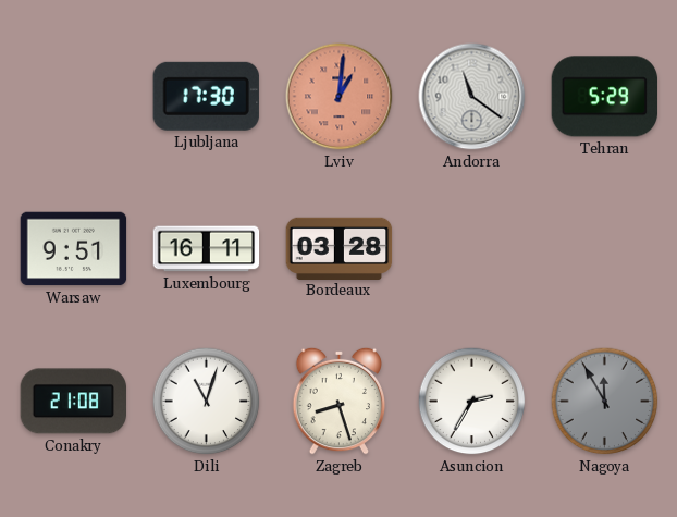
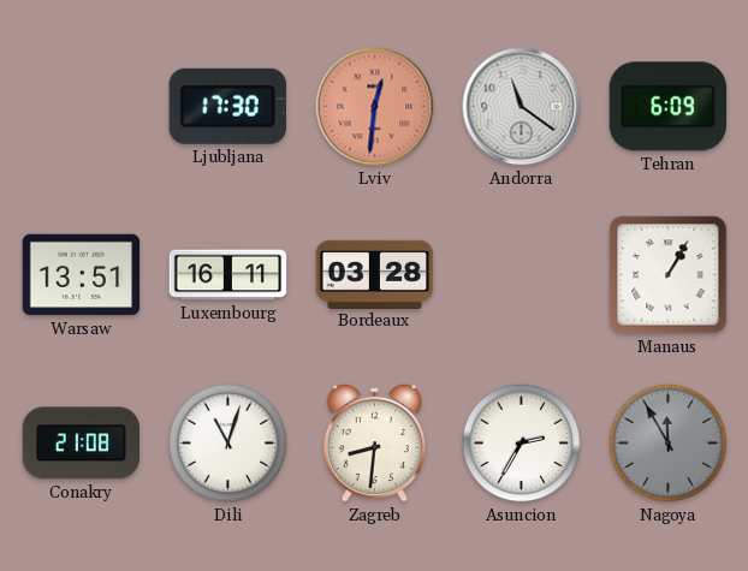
Lviv: 1:01 -> 12:31
Tehran: 5:29 -> 6:09
Warsaw: 9:51 -> 13:51
Manaus: none -> 1:05
Zagreb: 8:27 -> 8:31
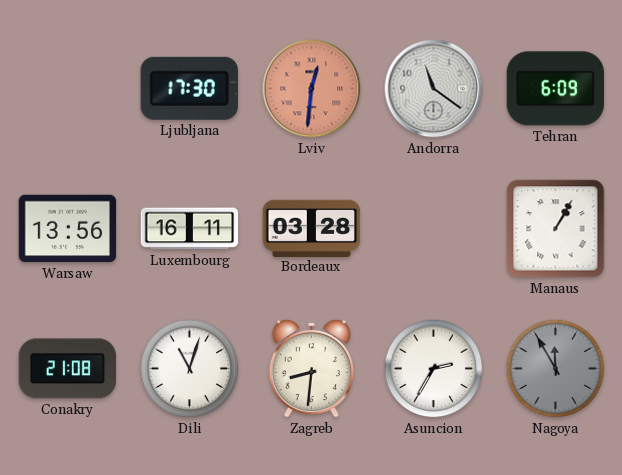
Warsaw: 13:51 -> 13:56
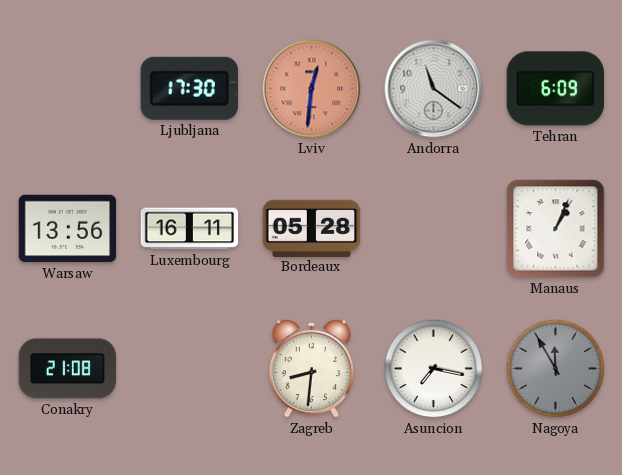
Bordeaux: 03:28 -> 05:28
Manaus: 1:05 -> 1:04
Dili: 11:03 -> none
Asuncion: 2:35 -> 7:17
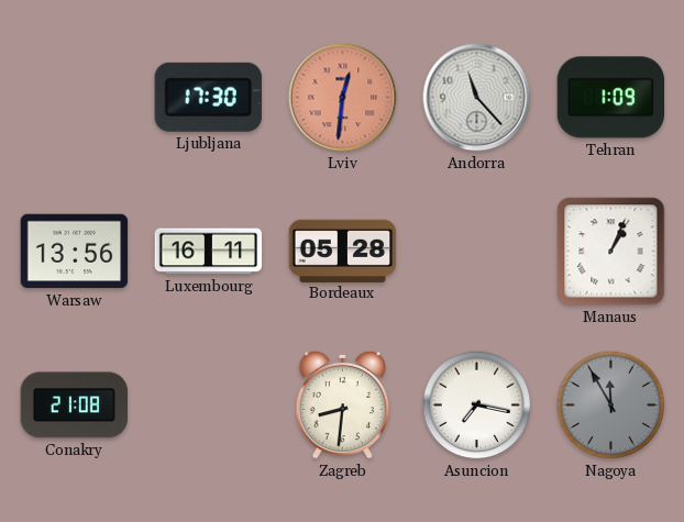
Andorra: 11:21 -> 11:23
Tehran: 6:09 -> 1:09
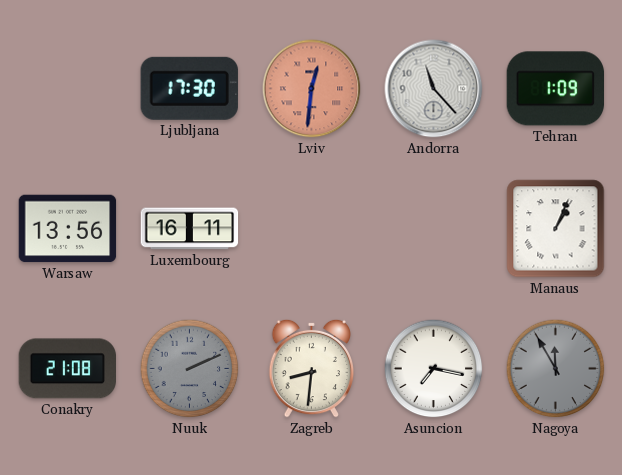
Bordeaux: 05:28 -> none
Nuuk: none -> 2:11
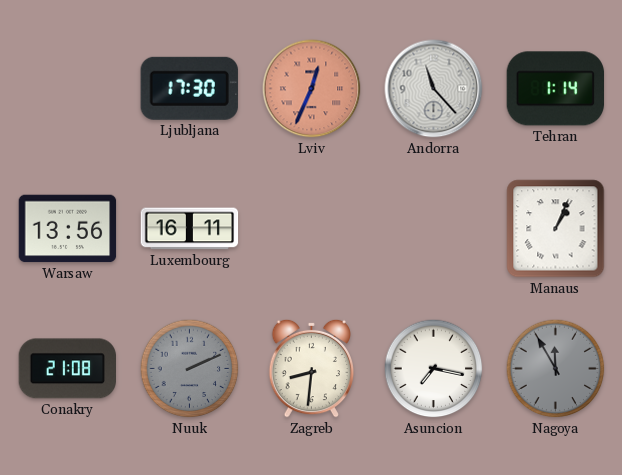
Lviv: 12:31 -> 12:34
Tehran: 1:09 -> 1:14
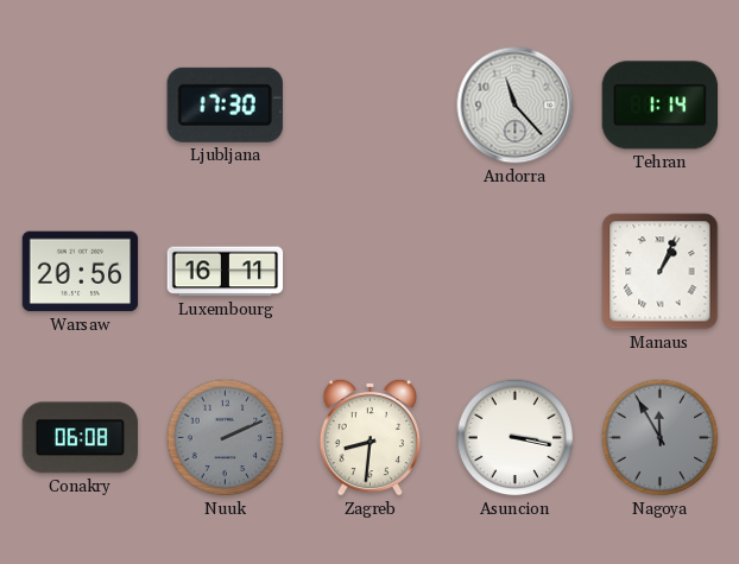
Lviv: 12:34 -> none
Warsaw: 13:56 -> 20:56
Conakry: 21:08 -> 06:08
Asuncion: 7:17 -> 3:17
